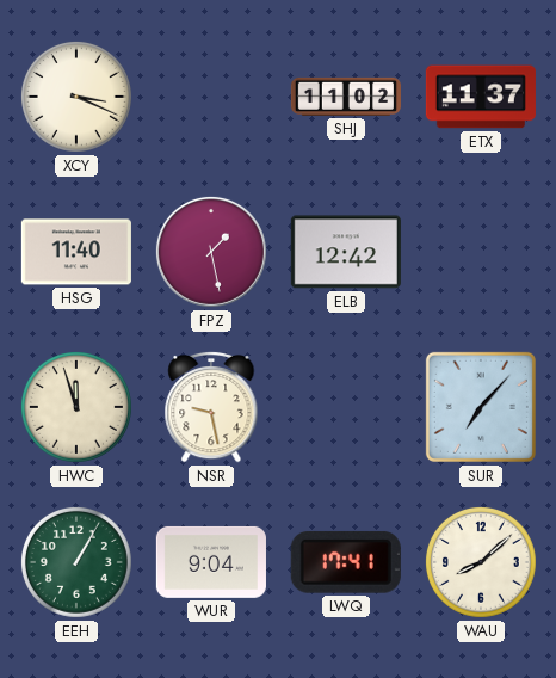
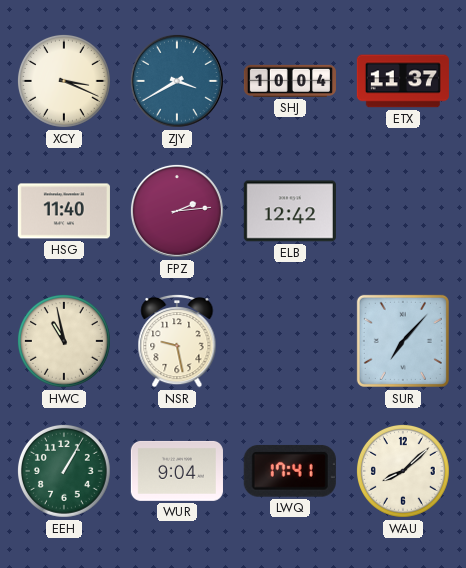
ZJY: none -> 3:40
SHJ: 11:02 -> 10:04
FPZ: 1:28 -> 2:14
HWC: 11:57 -> 10:58
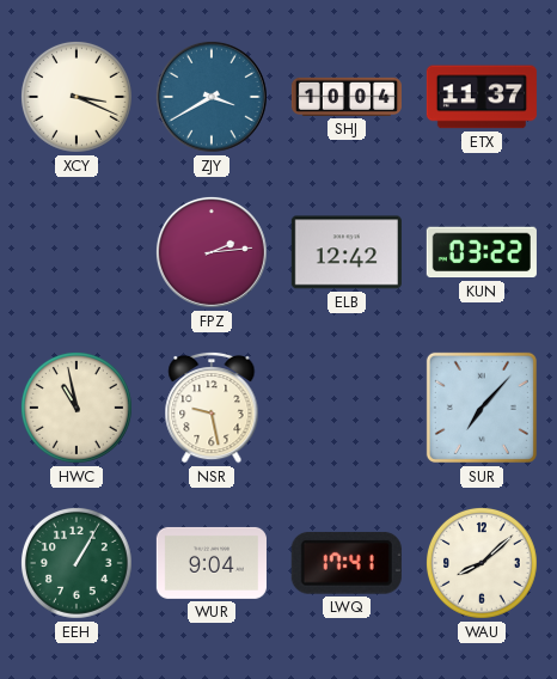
HSG: 11:40 -> none
KUN: none -> 03:22
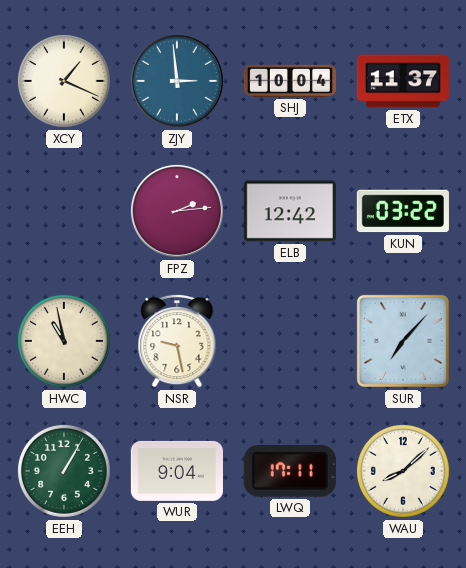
XCY: 3:19 -> 1:19
ZJY: 3:40 -> 2:59
LWQ: 17:41 -> 17:11
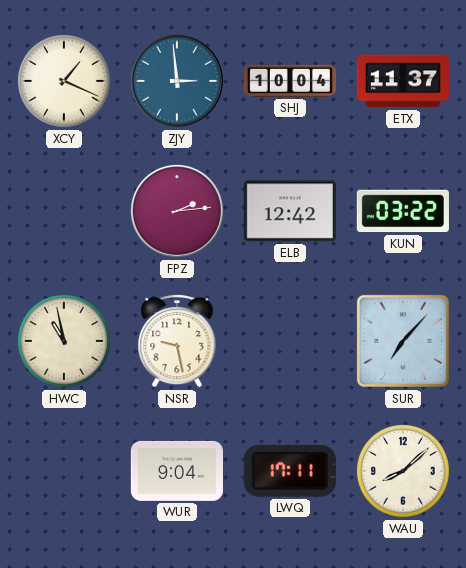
EEH: 1:05 -> none
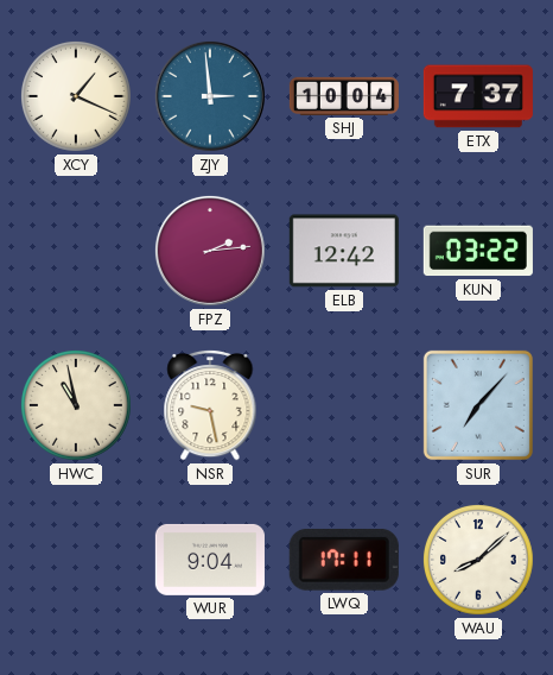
ETX: 11:37 -> 7:37
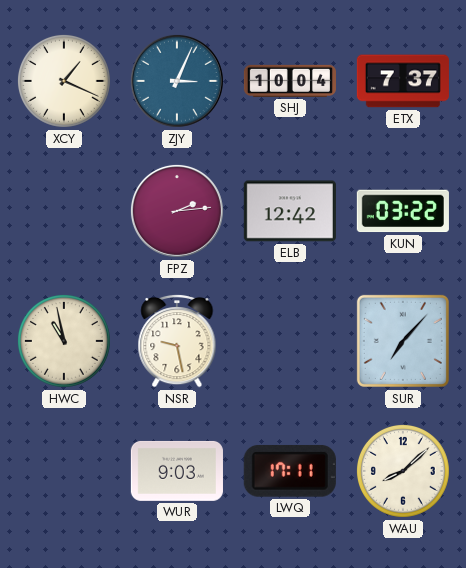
ZJY: 2:59 -> 3:04
WUR: 9:04 -> 9:03
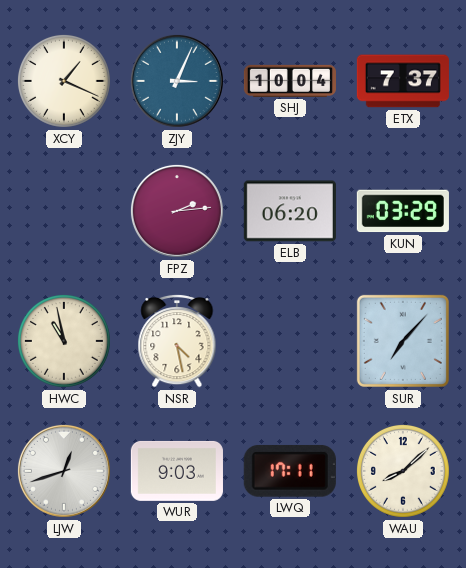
ELB: 12:42 -> 06:20
KUN: 03:22 -> 03:29
NSR: 9:28 -> 4:28
LJW: none -> 12:42
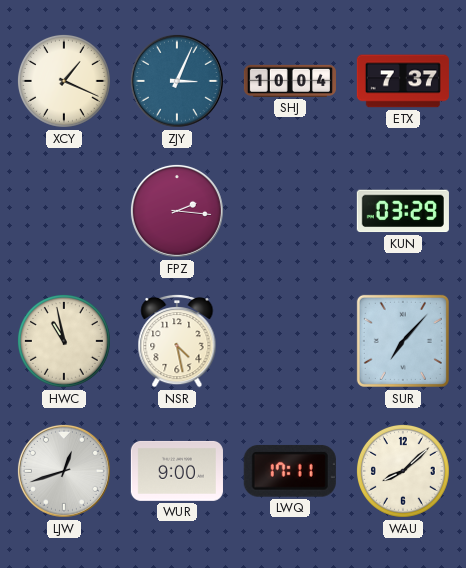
FPZ: 2:14 -> 2:16
ELB: 06:20 -> none
WUR: 9:03 -> 9:00
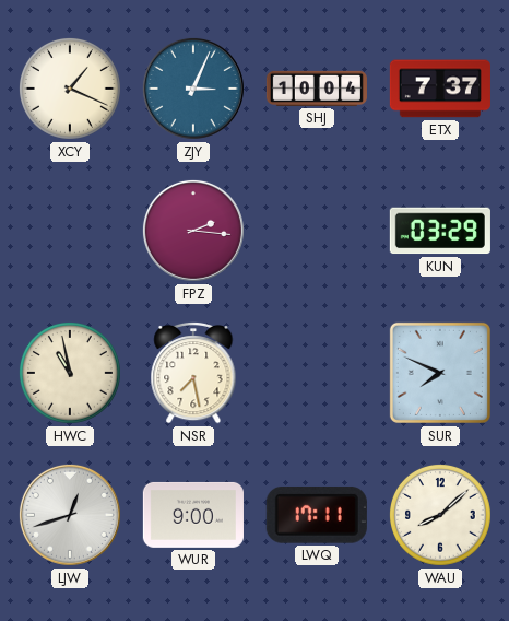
NSR: 4:28 -> 7:28
SUR: 7:07 -> 7:49
